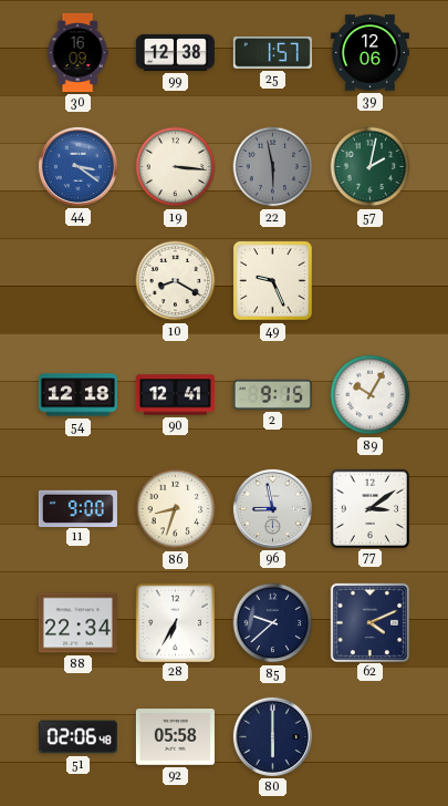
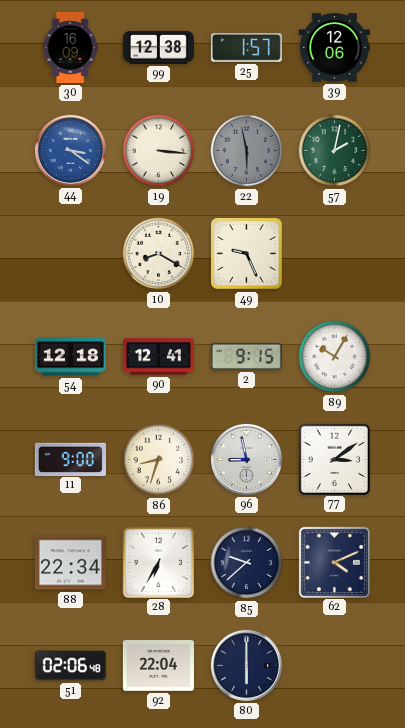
92: 05:58 -> 22:04
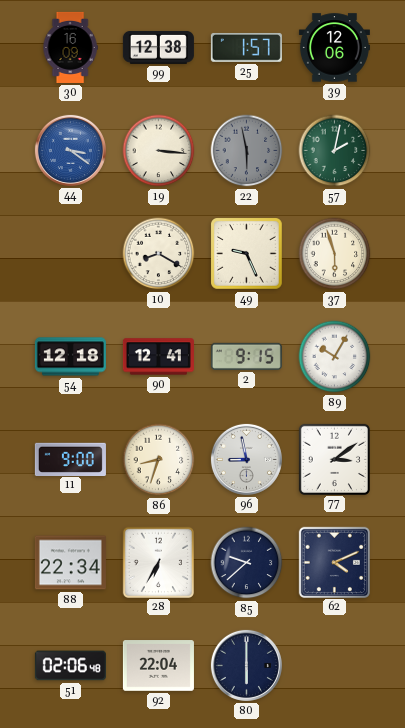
37: none -> 5:57
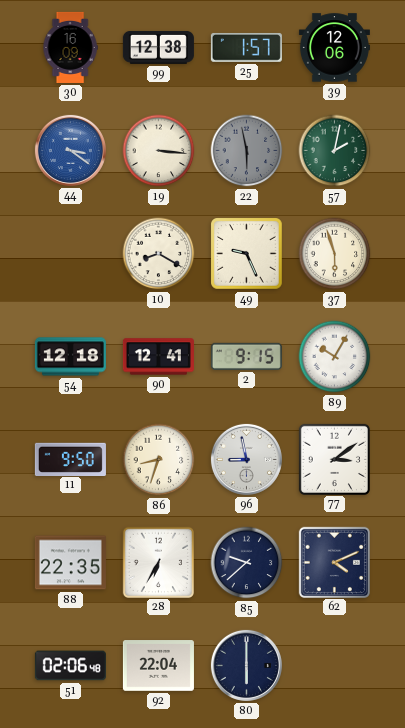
11: 9:00 -> 9:50
88: 22:34 -> 22:35
